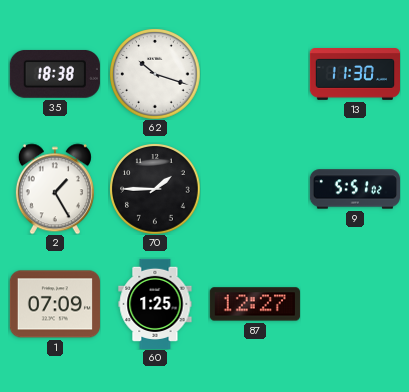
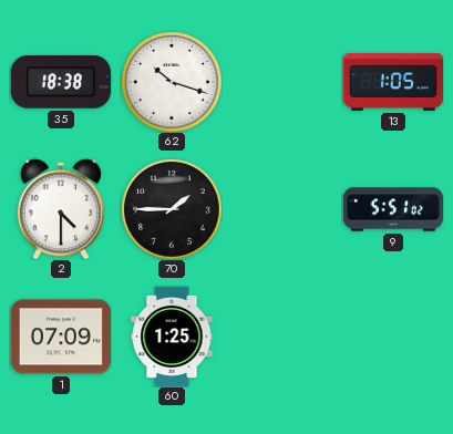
13: 11:30 -> 1:05
2: 1:25 -> 4:30
87: 12:27 -> none
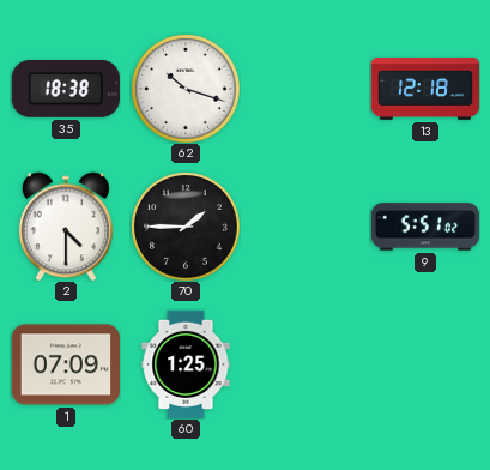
13: 1:05 -> 12:18
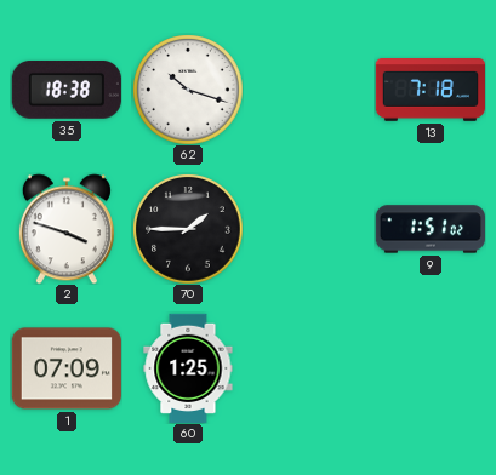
13: 12:18 -> 7:18
2: 4:30 -> 3:48
9: 5:51 -> 1:51
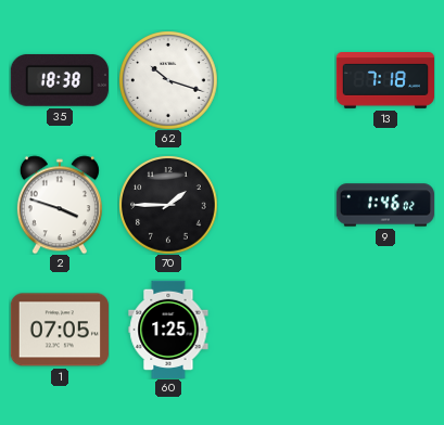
9: 1:51 -> 1:46
1: 07:09 -> 07:05
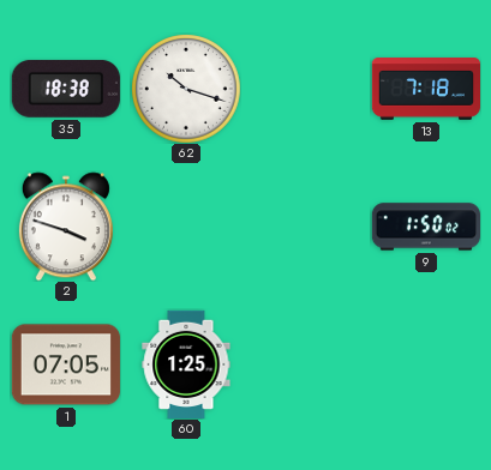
70: 1:45 -> none
9: 1:46 -> 1:50
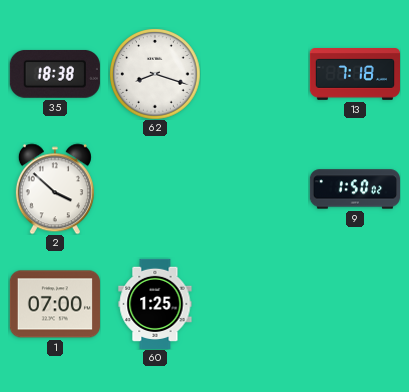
62: 10:18 -> 8:18
2: 3:48 -> 3:52
1: 07:05 -> 07:00
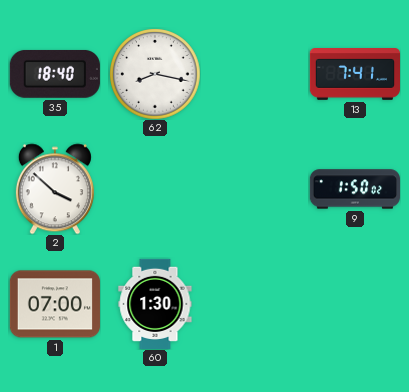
35: 18:38 -> 18:40
62: 8:18 -> 8:17
13: 7:18 -> 7:41
60: 1:25 -> 1:30
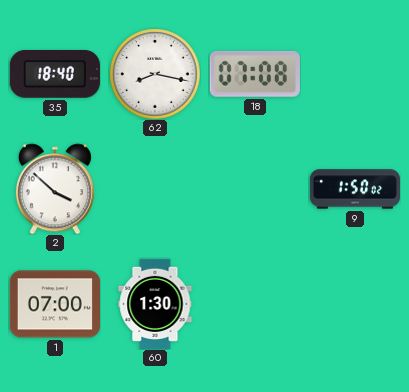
18: none -> 07:08
13: 7:41 -> none
